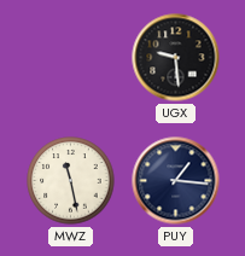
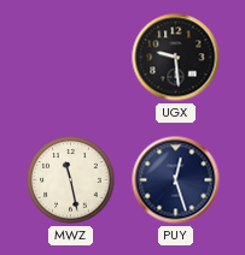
PUY: 1:16 -> 12:27
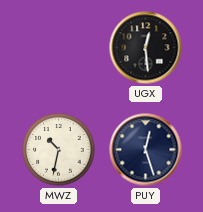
UGX: 9:29 -> 12:29
MWZ: 11:28 -> 10:32
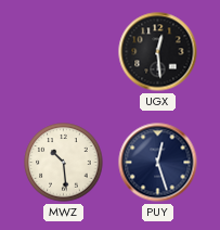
MWZ: 10:32 -> 10:29
